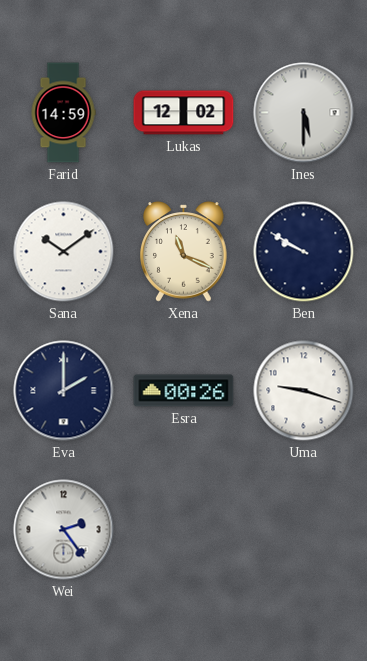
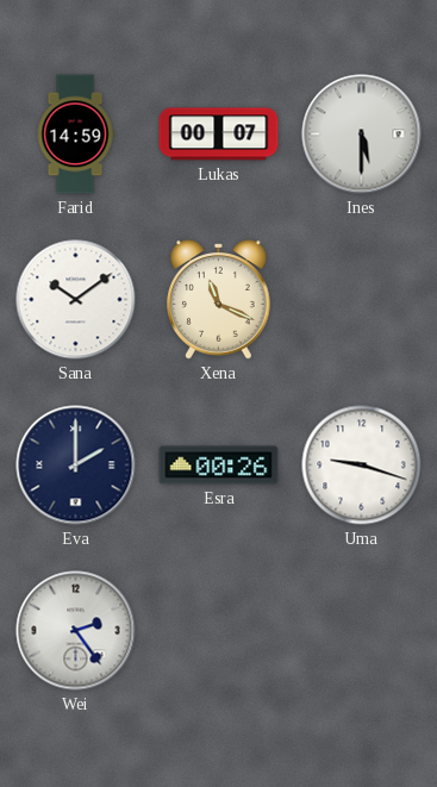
Lukas: 12:02 -> 00:07
Ben: 9:50 -> none
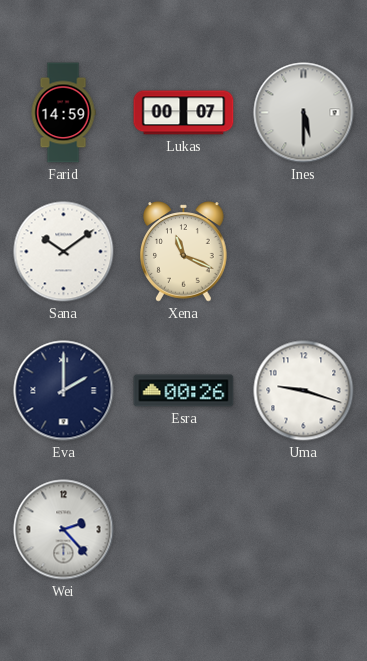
Wei: 2:24 -> 2:23
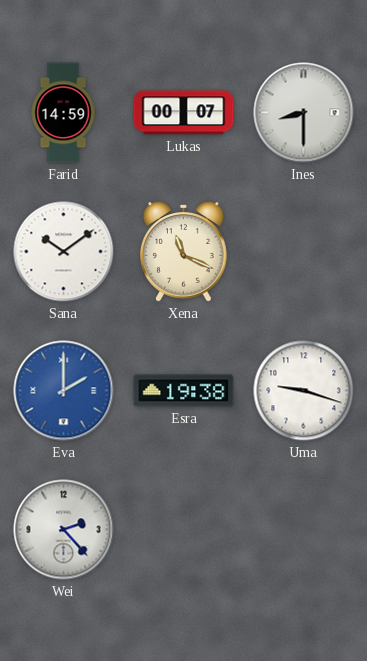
Ines: 5:30 -> 8:30
Eva dial: navy -> blue
Esra: 00:26 -> 19:38
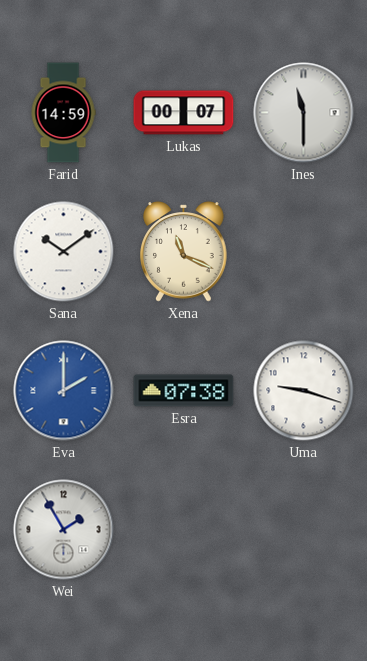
Ines: 8:30 -> 11:30
Esra: 19:38 -> 07:38
Wei: 2:23 -> 1:55
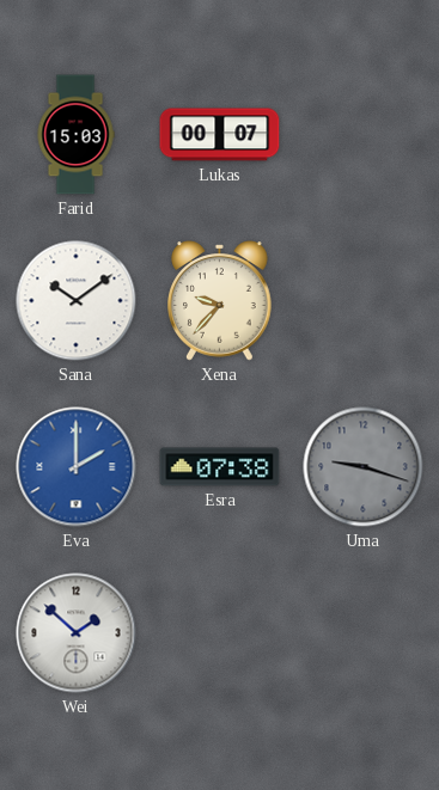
Farid: 14:59 -> 15:03
Ines: 11:30 -> none
Xena: 11:19 -> 9:37
Uma dial: white -> grey
Wei: 1:55 -> 1:52
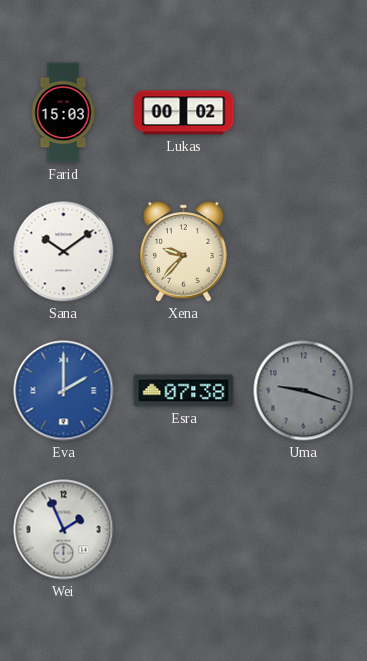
Lukas: 00:07 -> 00:02
Wei: 1:52 -> 1:56
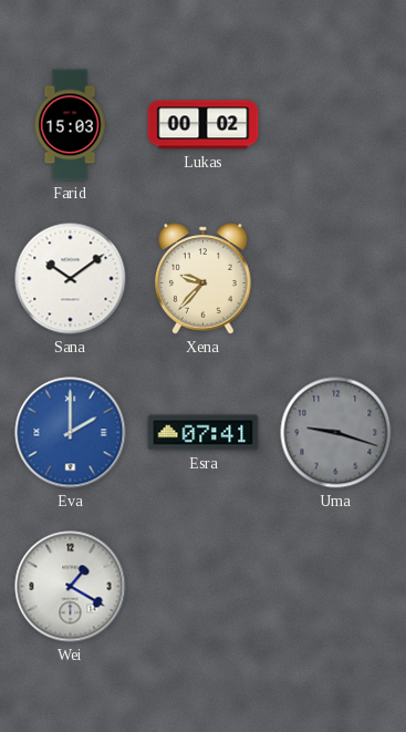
Esra: 07:38 -> 07:41
Wei: 1:56 -> 1:20
